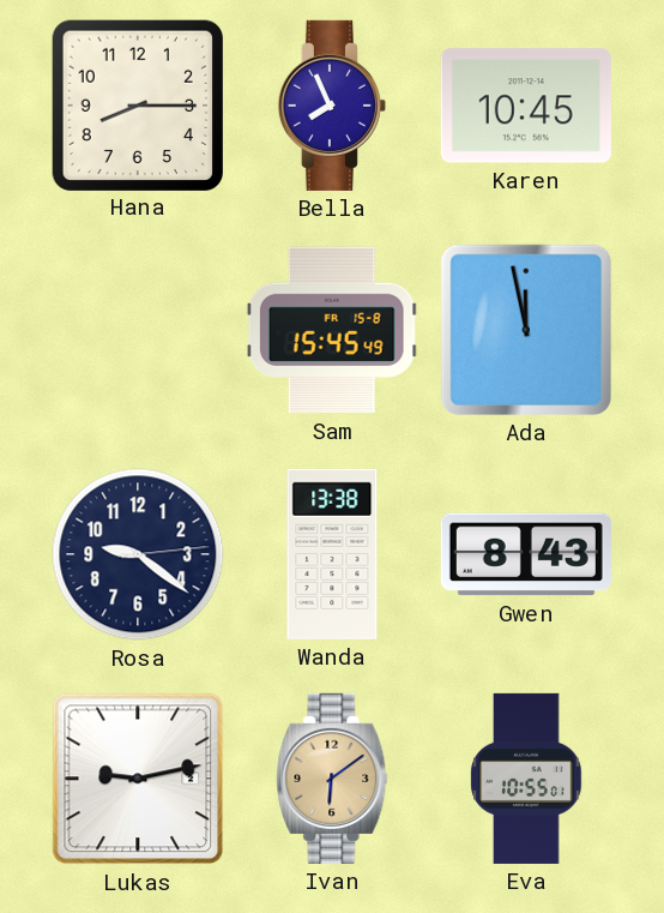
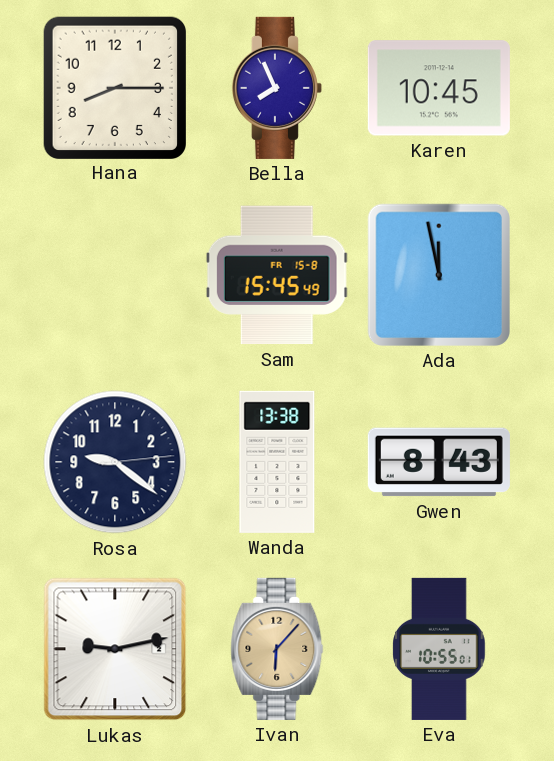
Ivan: 6:09 -> 6:07
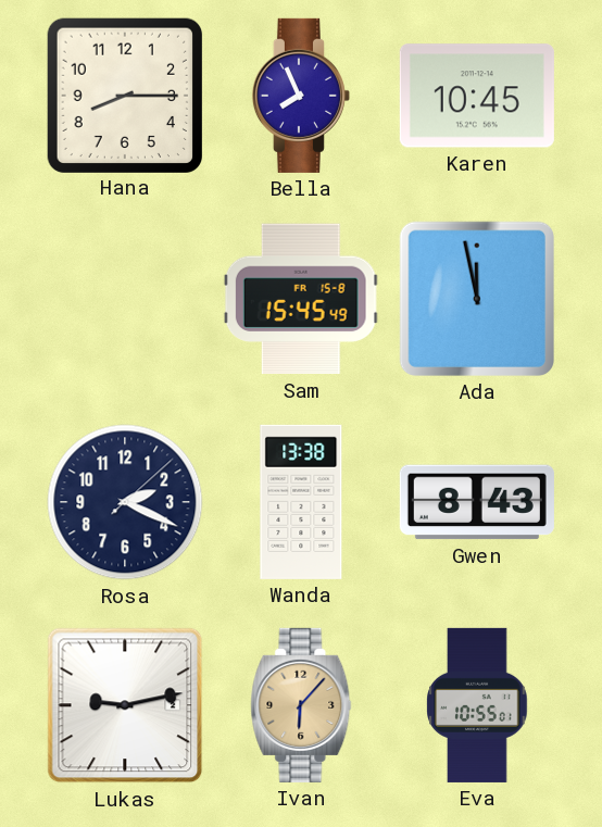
Rosa: 9:21 -> 2:19
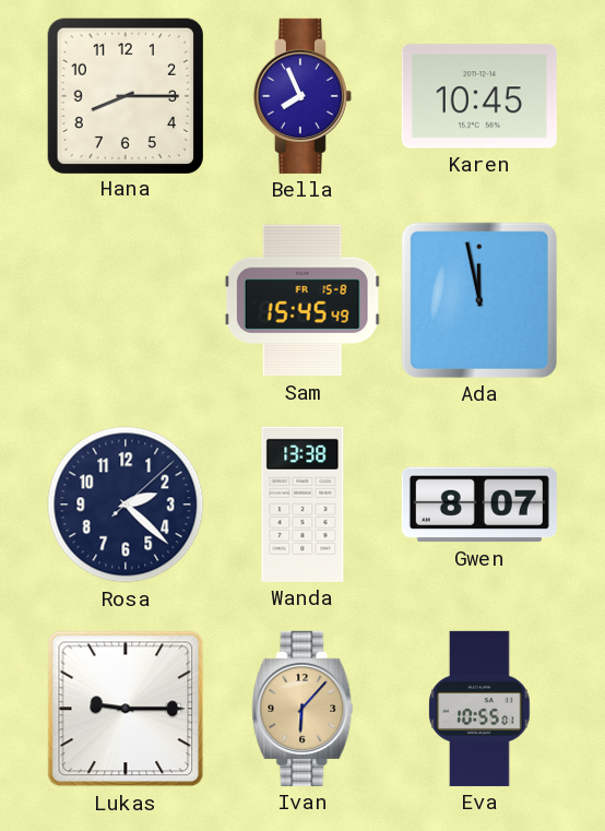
Rosa: 2:19 -> 2:22
Gwen: 8:43 -> 8:07
Lukas: 9:13 -> 9:15
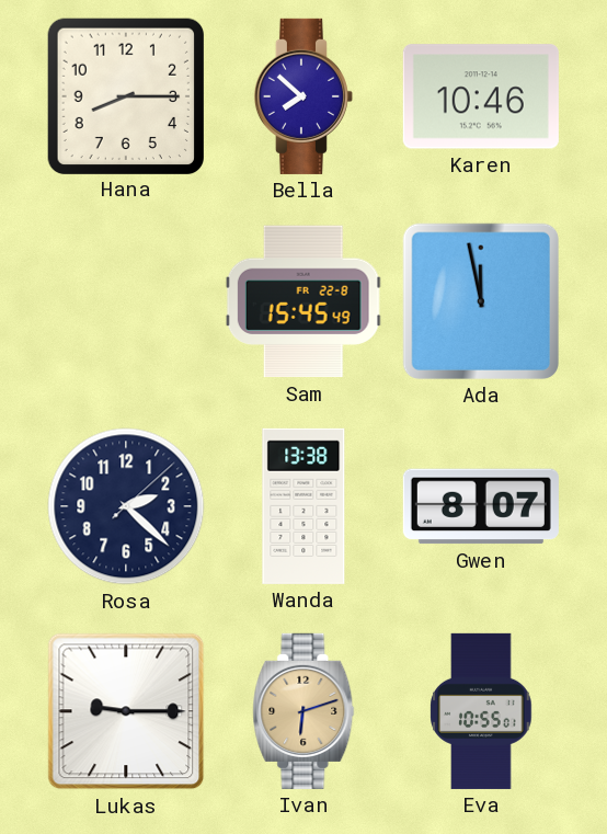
Bella: 7:56 -> 7:52
Karen: 10:45 -> 10:46
Sam date: FR 15-8 -> FR 22-8
Ivan: 6:07 -> 6:12
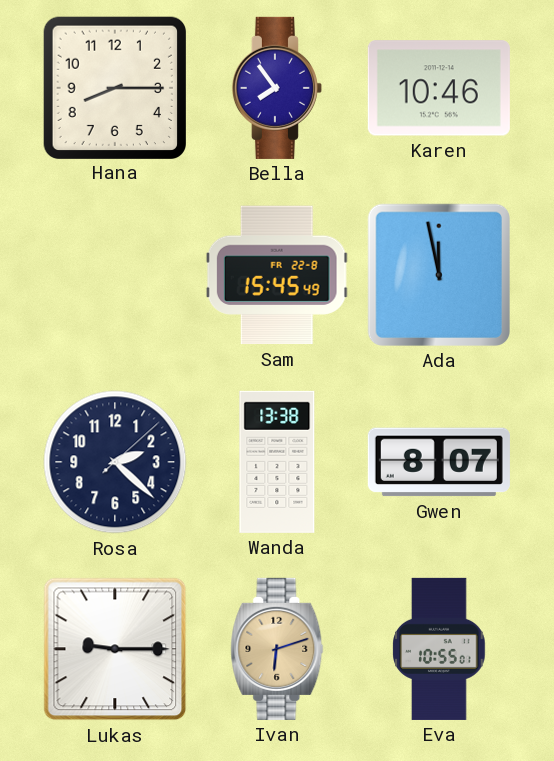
Bella: 7:52 -> 7:54
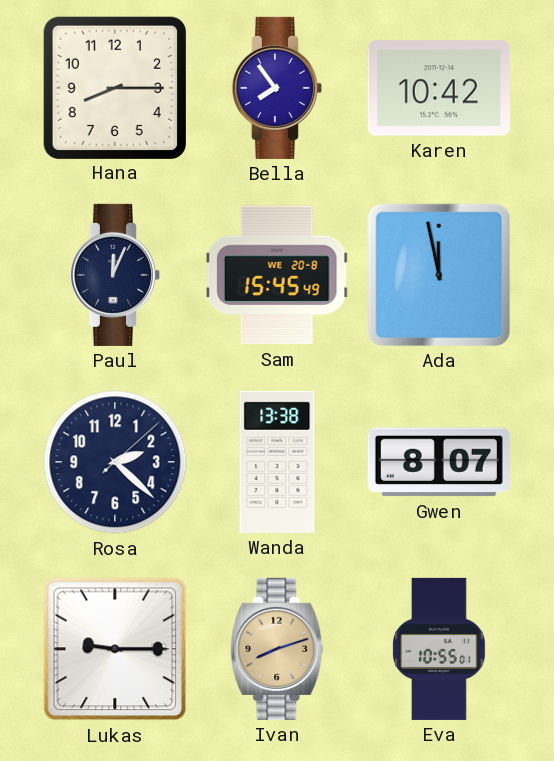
Karen: 10:46 -> 10:42
Paul: none -> 12:04
Sam date: FR 22-8 -> WE 20-8
Ivan: 6:12 -> 8:12
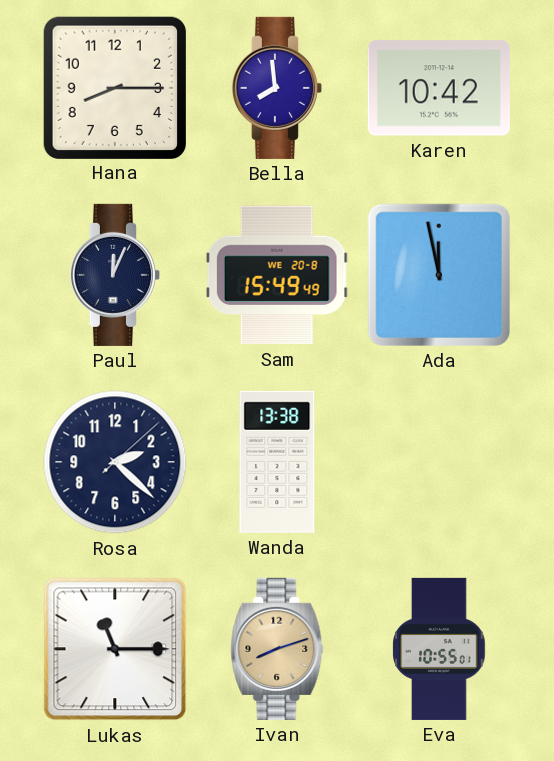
Bella: 7:54 -> 7:59
Sam: 15:45 -> 15:49
Gwen: 8:07 -> none
Lukas: 9:15 -> 11:15
